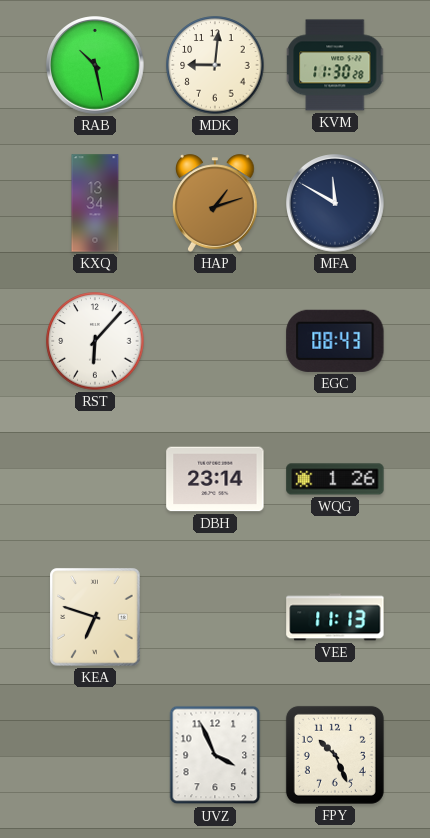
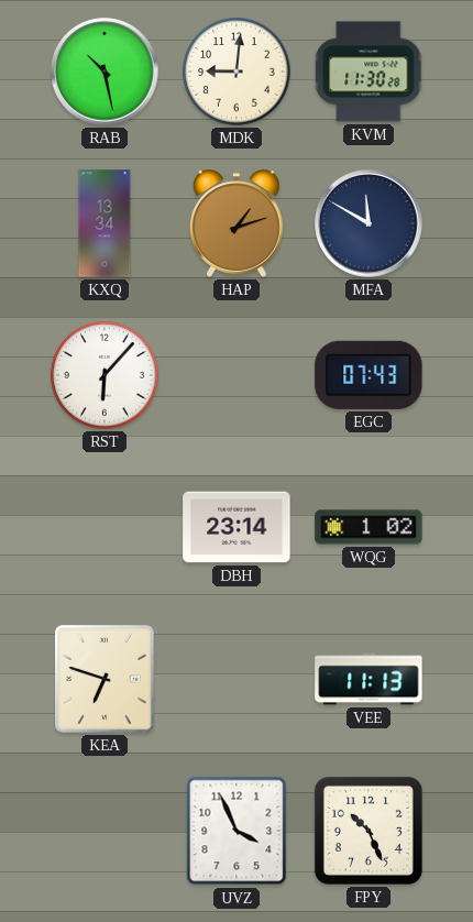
EGC: 08:43 -> 07:43
WQG: 1:26 -> 1:02
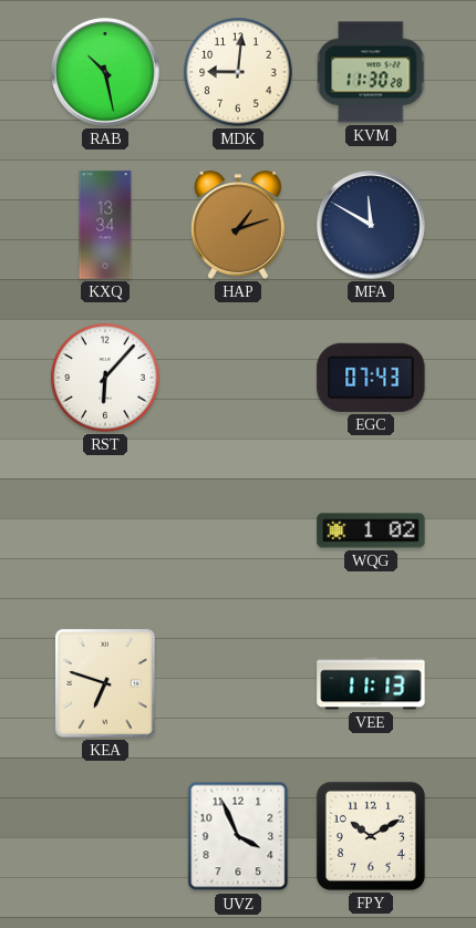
DBH: 23:14 -> none
FPY: 10:26 -> 10:10
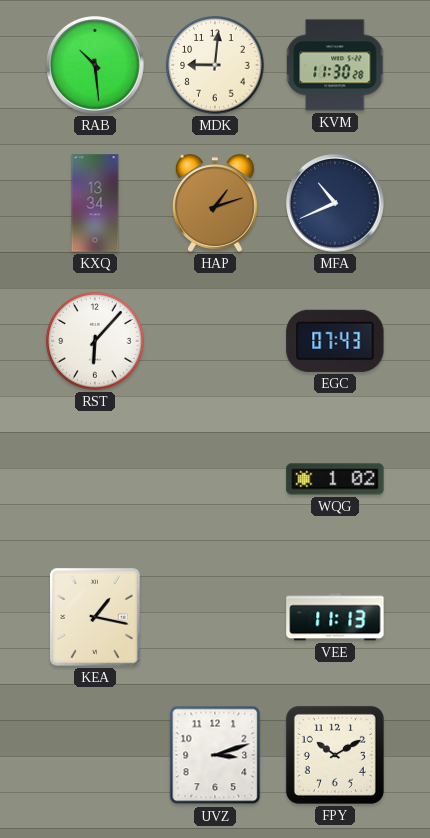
RAB: 10:28 -> 10:29
MFA: 11:50 -> 10:41
KEA: 6:48 -> 1:17
UVZ: 3:56 -> 3:12
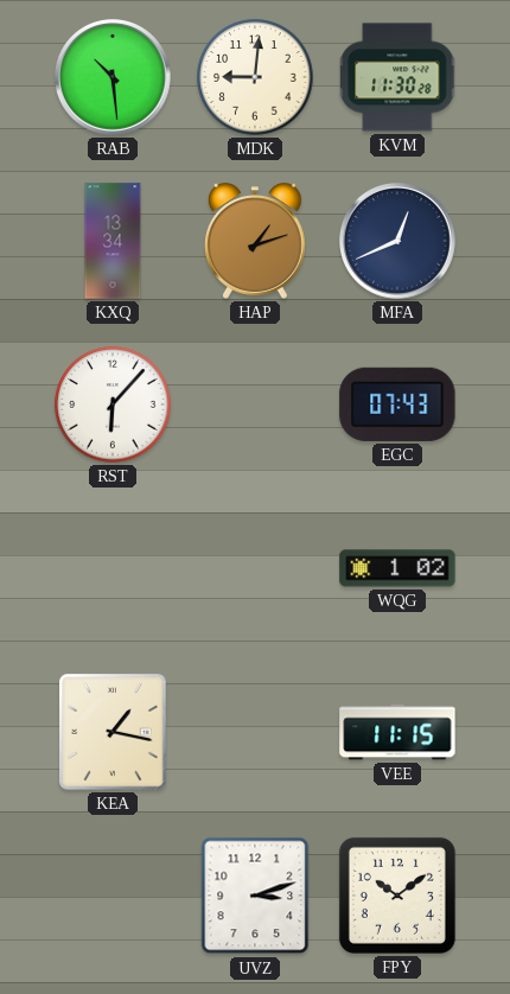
MFA: 10:41 -> 12:41
VEE: 11:13 -> 11:15
FPY: 10:10 -> 10:09
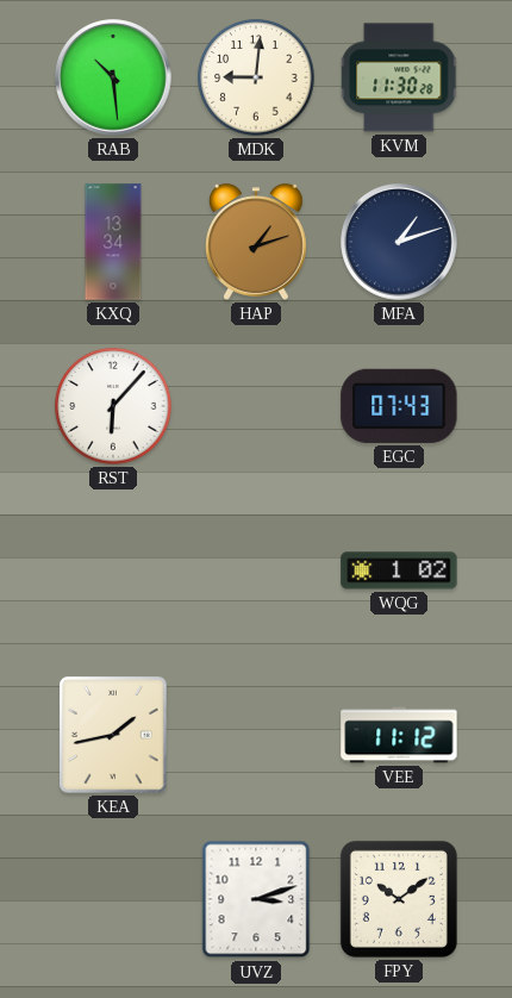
MFA: 12:41 -> 1:12
KEA: 1:17 -> 1:43
VEE: 11:15 -> 11:12
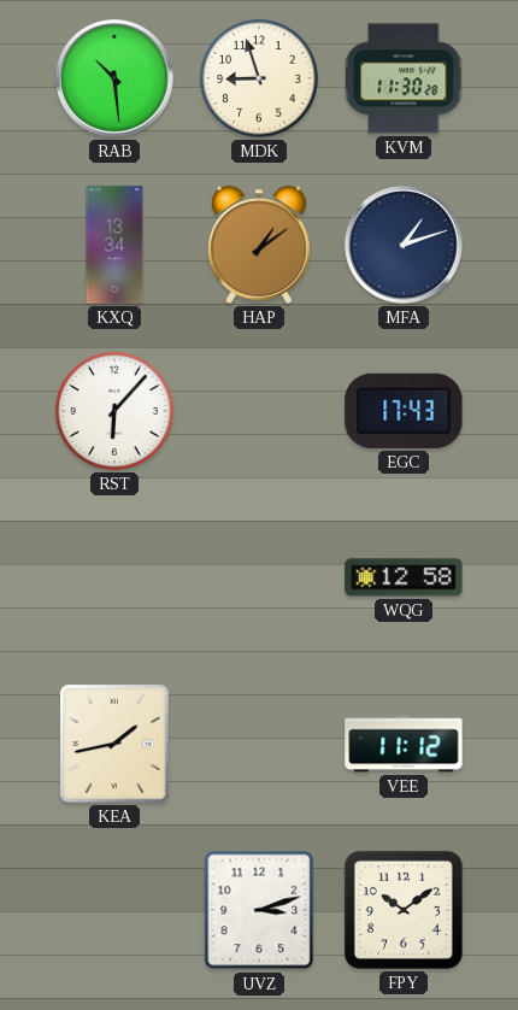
MDK: 9:01 -> 8:57
HAP: 1:12 -> 1:09
EGC: 07:43 -> 17:43
WQG: 1:02 -> 12:58
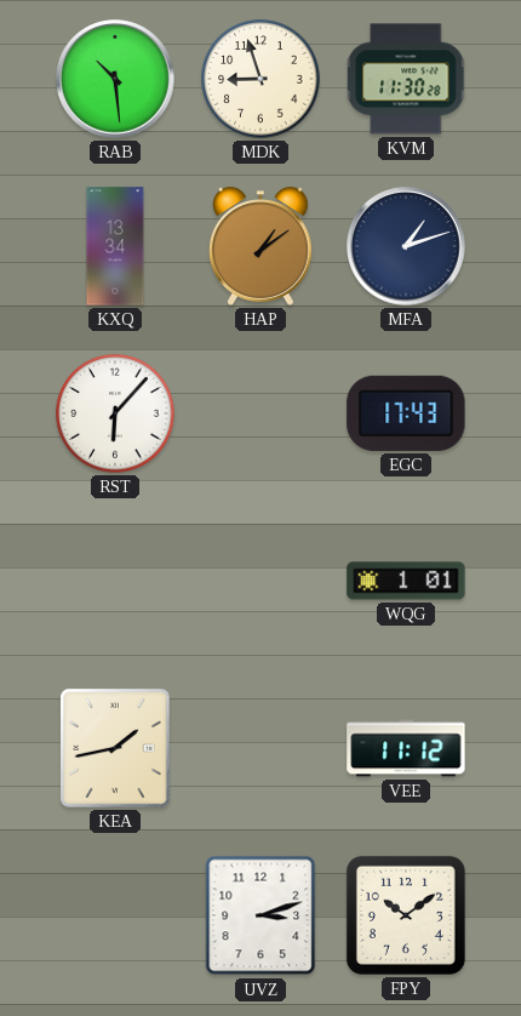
WQG: 12:58 -> 1:01
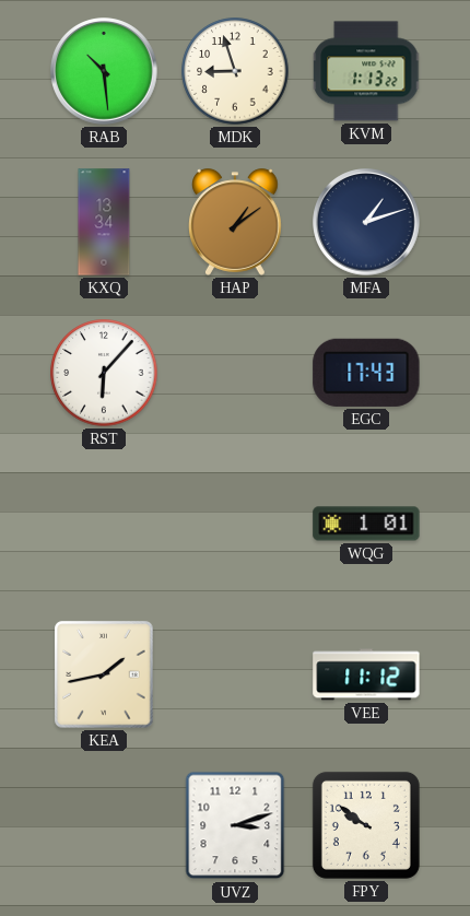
KVM: 11:30 -> 1:13
FPY: 10:09 -> 9:51
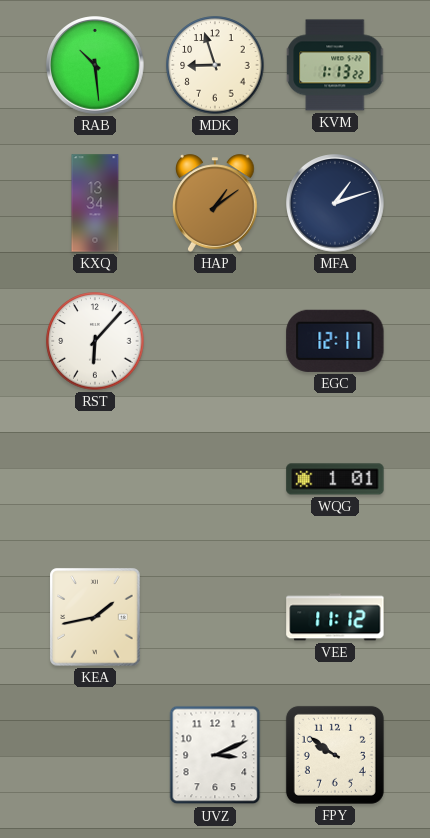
EGC: 17:43 -> 12:11
UVZ: 3:12 -> 3:11
